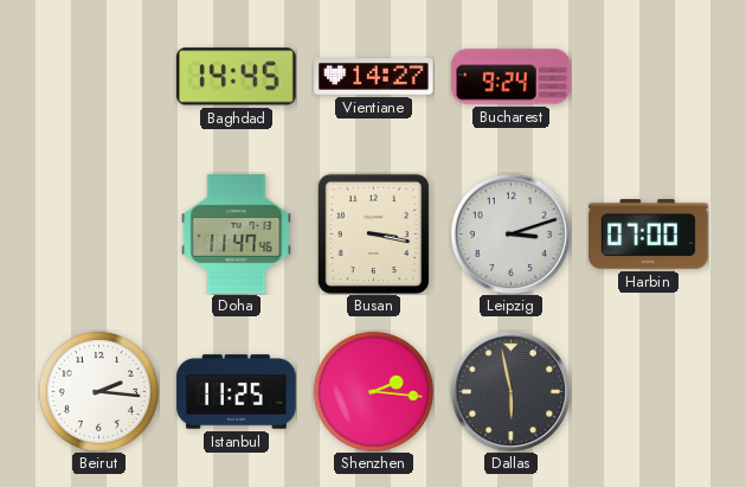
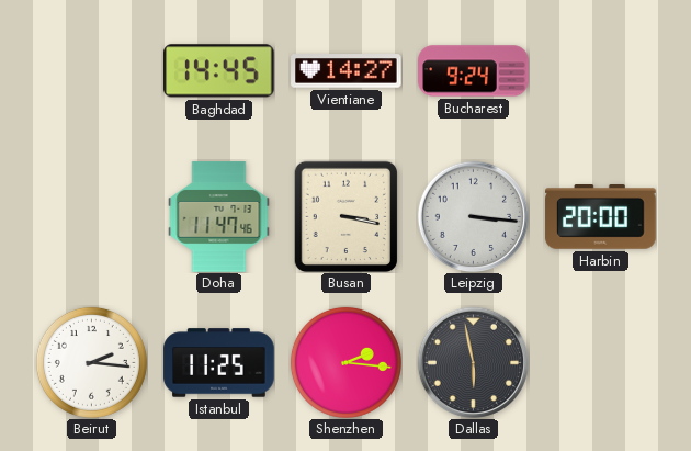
Leipzig: 3:12 -> 3:16
Harbin: 07:00 -> 20:00
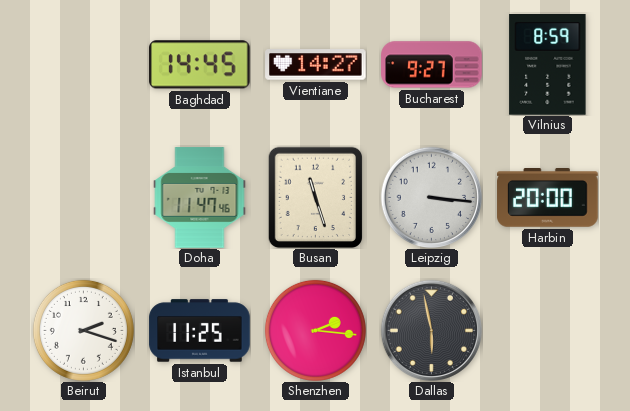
Bucharest: 9:24 -> 9:27
Vilnius: none -> 8:59
Busan: 3:17 -> 11:27
Beirut: 2:16 -> 2:18
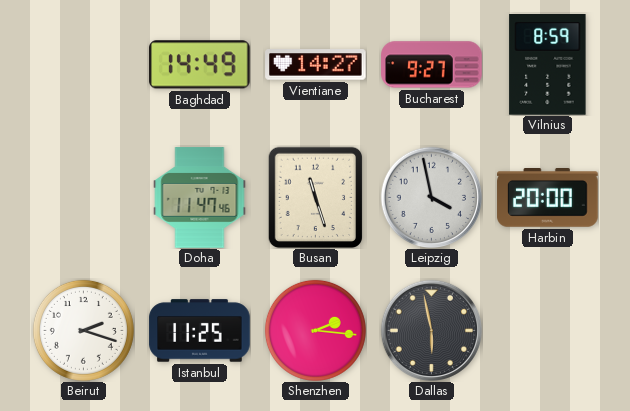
Baghdad: 14:45 -> 14:49
Leipzig: 3:16 -> 3:58
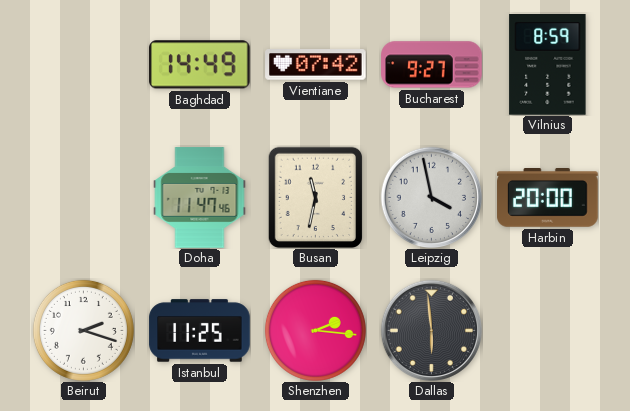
Vientiane: 14:27 -> 07:42
Busan: 11:27 -> 11:32
Dallas: 5:58 -> 5:59
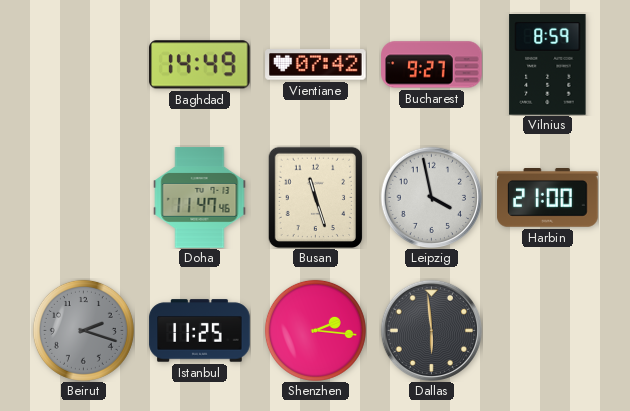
Busan: 11:32 -> 11:27
Harbin: 20:00 -> 21:00
Beirut dial: white -> grey
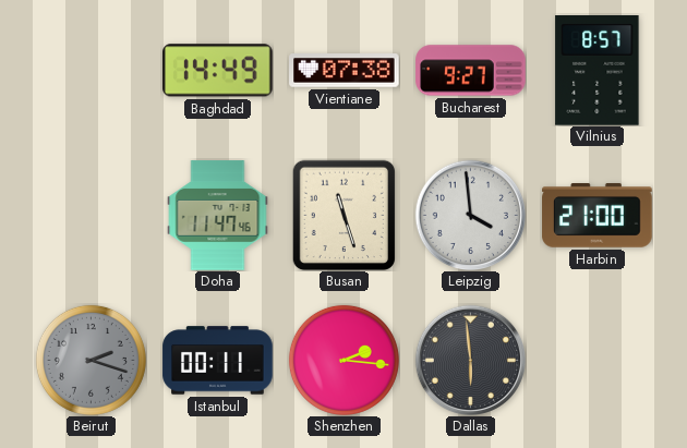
Vientiane: 07:42 -> 07:38
Vilnius: 8:59 -> 8:57
Leipzig: 3:58 -> 3:59
Istanbul: 11:25 -> 00:11
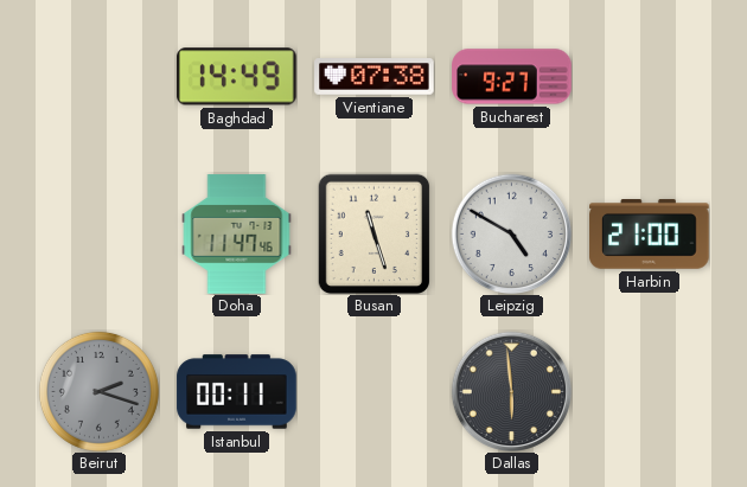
Vilnius: 8:57 -> none
Leipzig: 3:59 -> 4:50
Shenzhen: 2:16 -> none
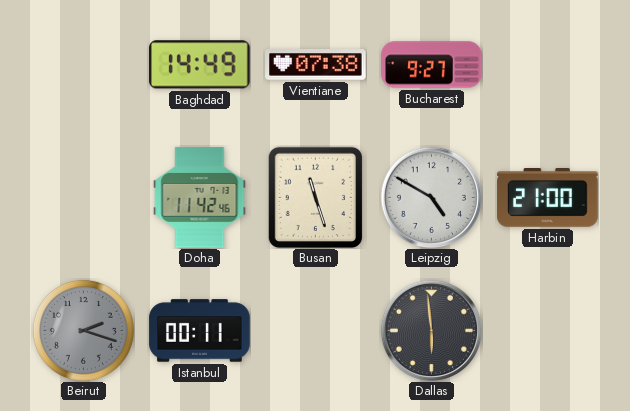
Doha: 11:47 -> 11:42
